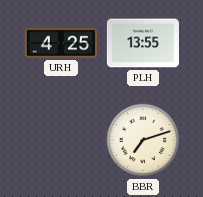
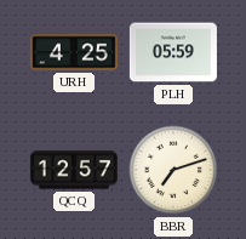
PLH: 13:55 -> 05:59
QCQ: none -> 12:57
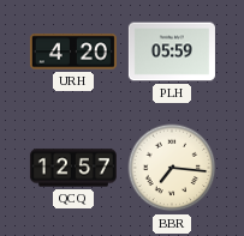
URH: 4:25 -> 4:20
BBR: 7:12 -> 7:16
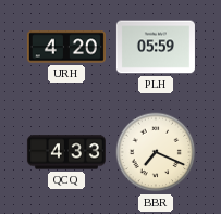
QCQ: 12:57 -> 4:33
BBR: 7:16 -> 7:19
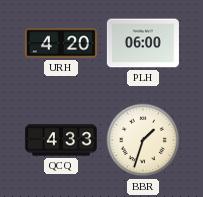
PLH: 05:59 -> 06:00
BBR: 7:19 -> 1:33
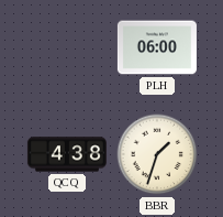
URH: 4:20 -> none
QCQ: 4:33 -> 4:38
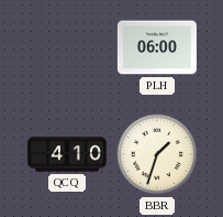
QCQ: 4:38 -> 4:10
